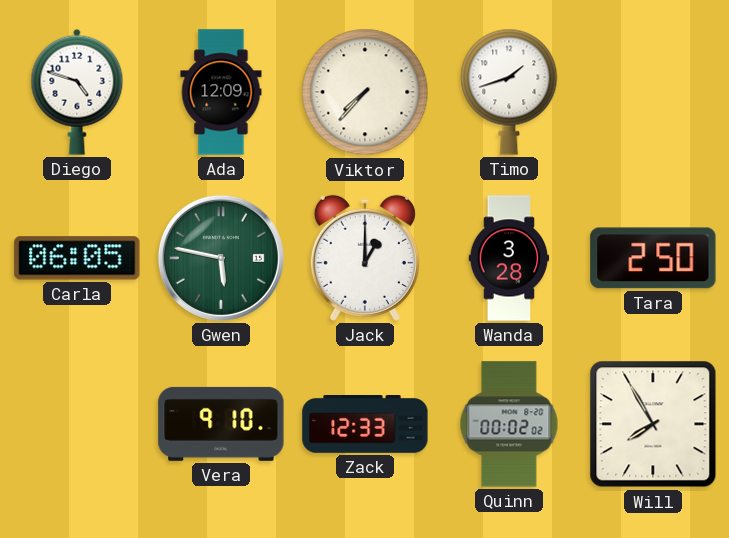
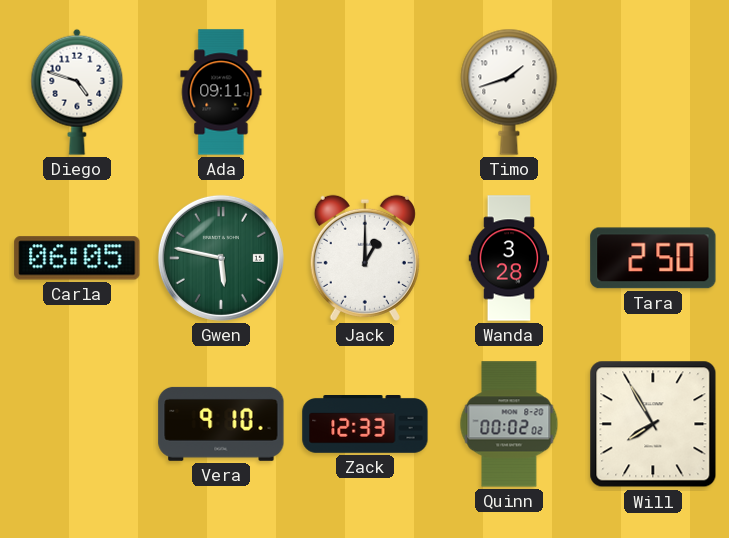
Ada: 12:09 -> 09:11
Viktor: 7:37 -> none
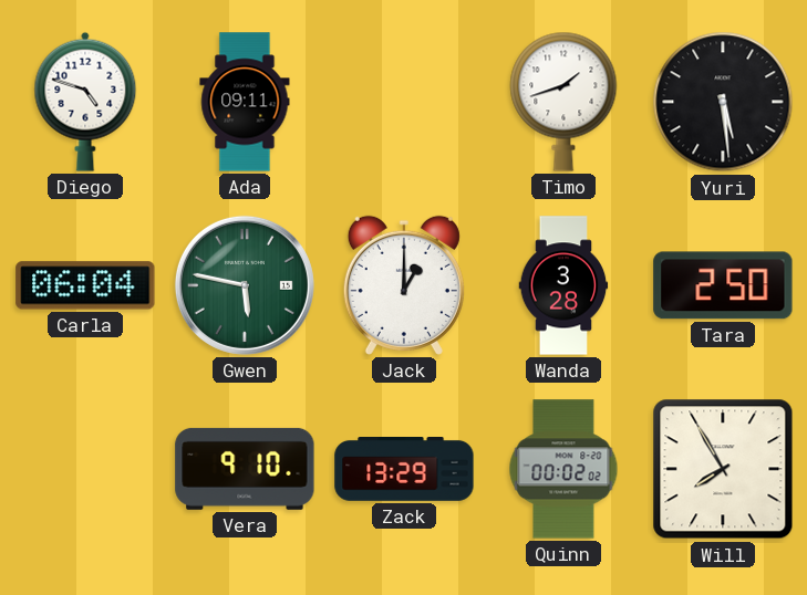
Yuri: none -> 5:29
Carla: 06:05 -> 06:04
Zack: 12:33 -> 13:29
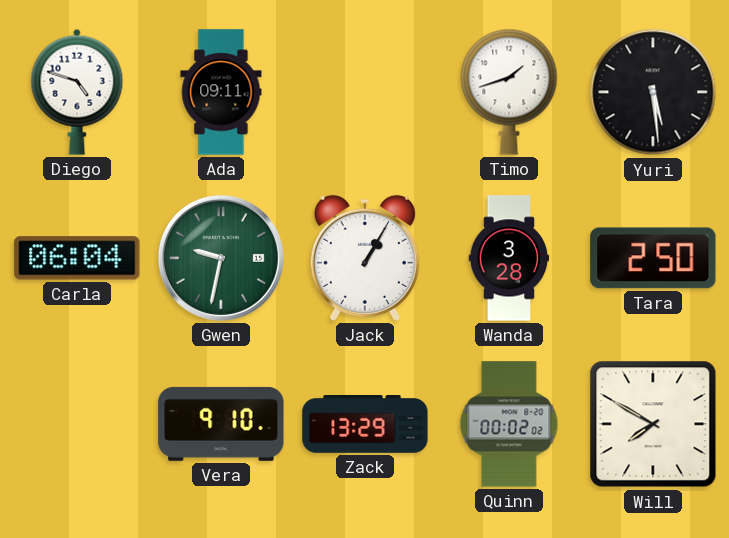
Gwen: 5:47 -> 9:32
Jack: 1:00 -> 1:05
Will: 7:55 -> 7:50
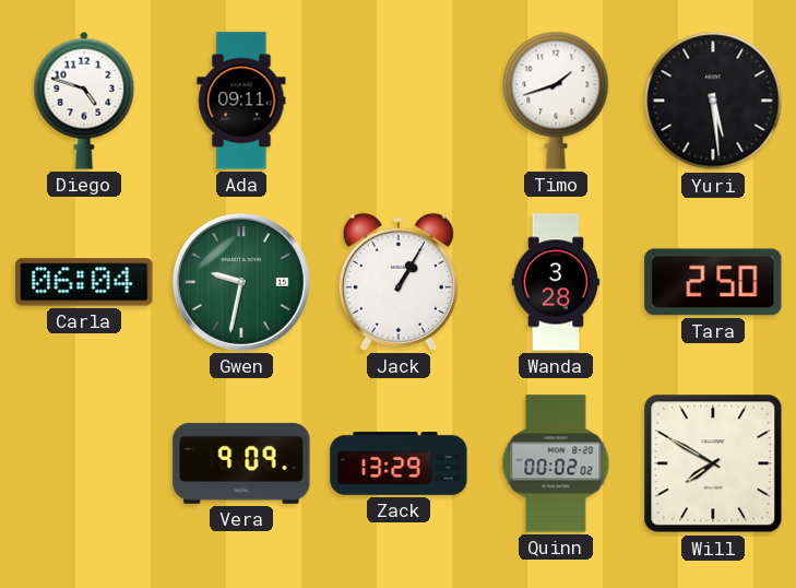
Vera: 9:10 -> 9:09
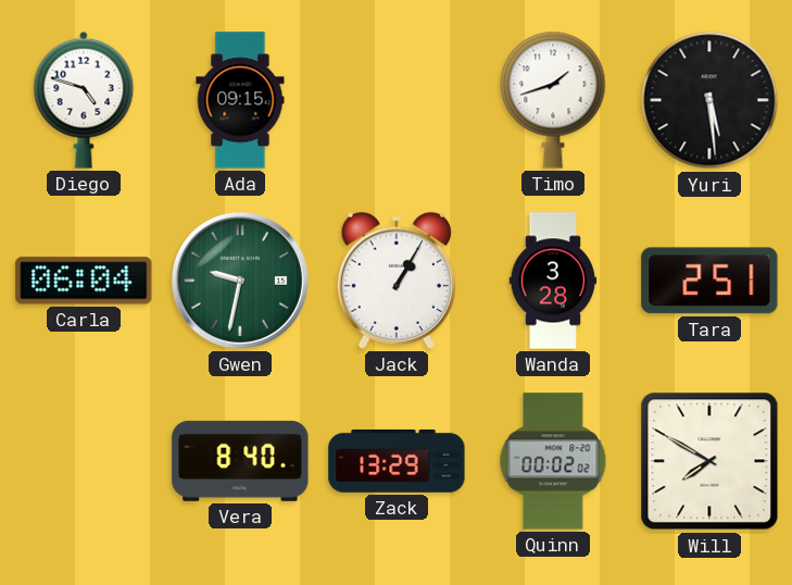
Ada: 09:11 -> 09:15
Tara: 2:50 -> 2:51
Vera: 9:09 -> 8:40
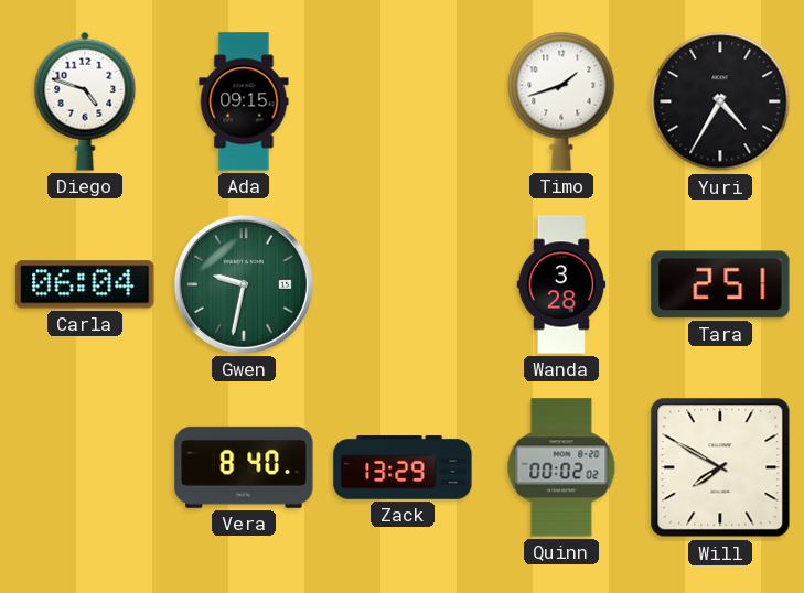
Yuri: 5:29 -> 4:35
Jack: 1:05 -> none
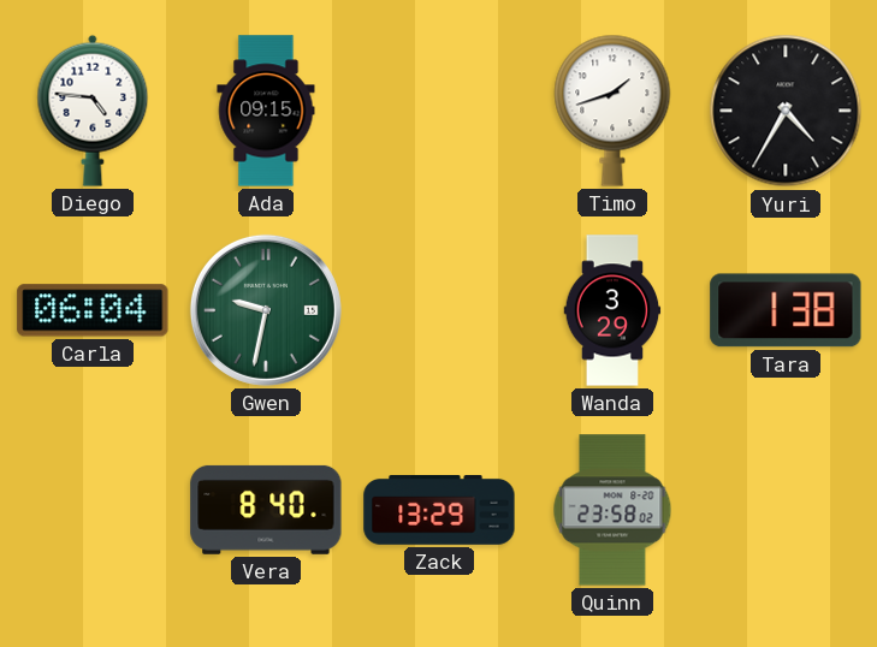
Diego: 4:48 -> 4:46
Wanda: 3:28 -> 3:29
Tara: 2:51 -> 1:38
Quinn: 00:02 -> 23:58
Will: 7:50 -> none
